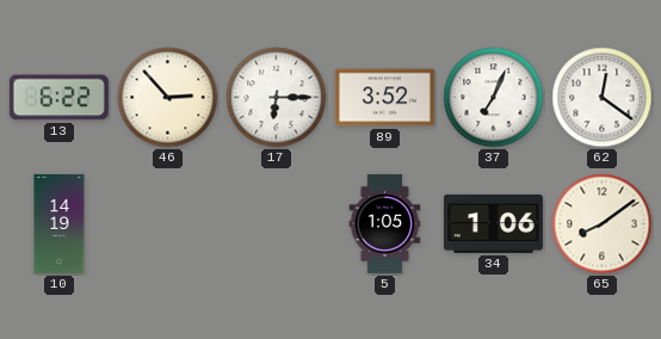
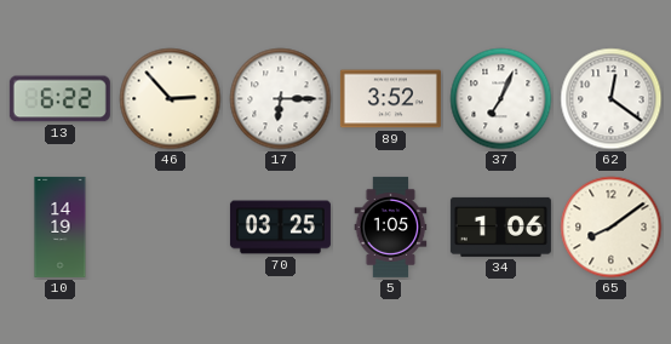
70: none -> 03:25
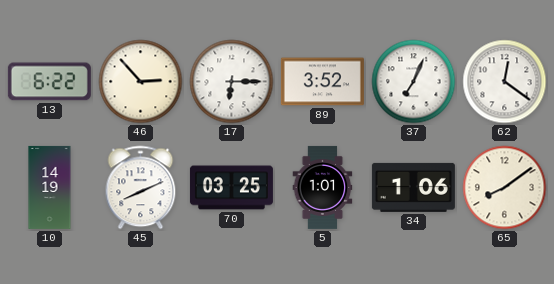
45: none -> 8:11
5: 1:05 -> 1:01
